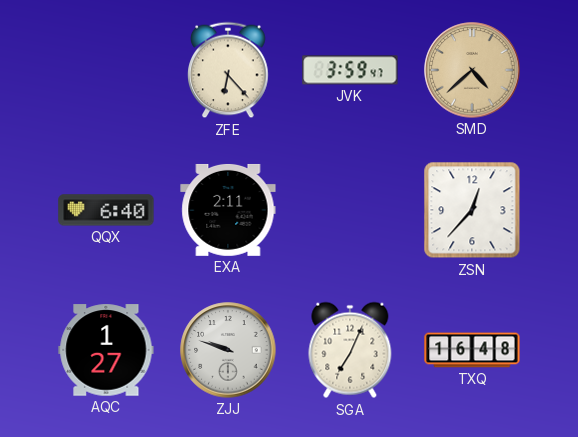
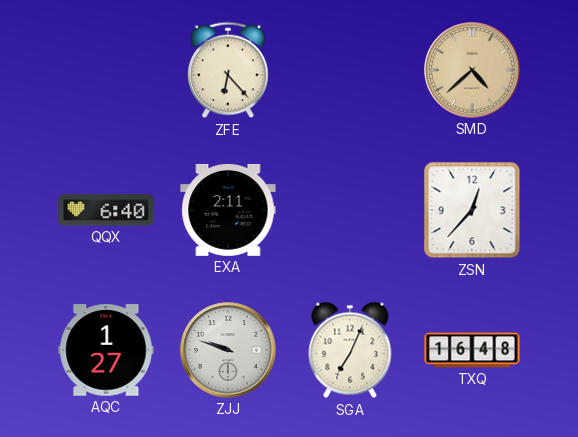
JVK: 3:59 -> none
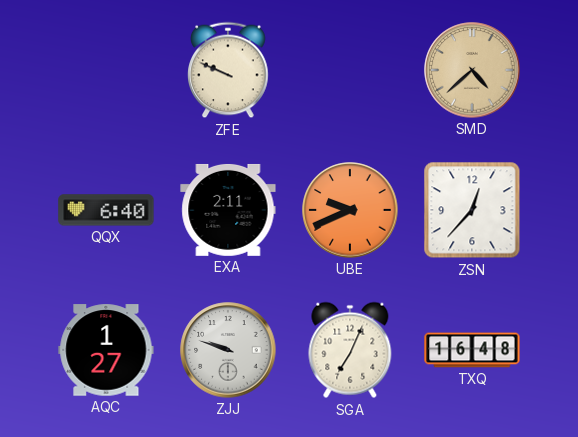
ZFE: 6:23 -> 9:49
UBE: none -> 9:41
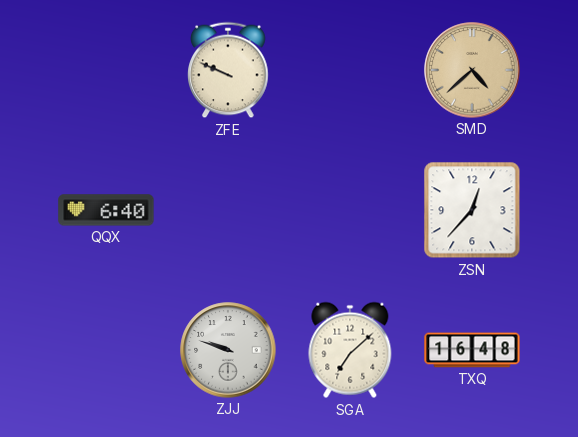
EXA: 2:11 -> none
UBE: 9:41 -> none
AQC: 1:27 -> none
SGA: 7:04 -> 7:08
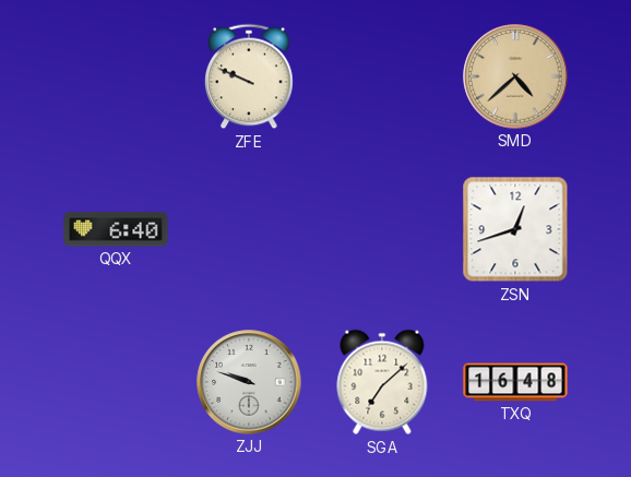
ZSN: 12:37 -> 12:42
